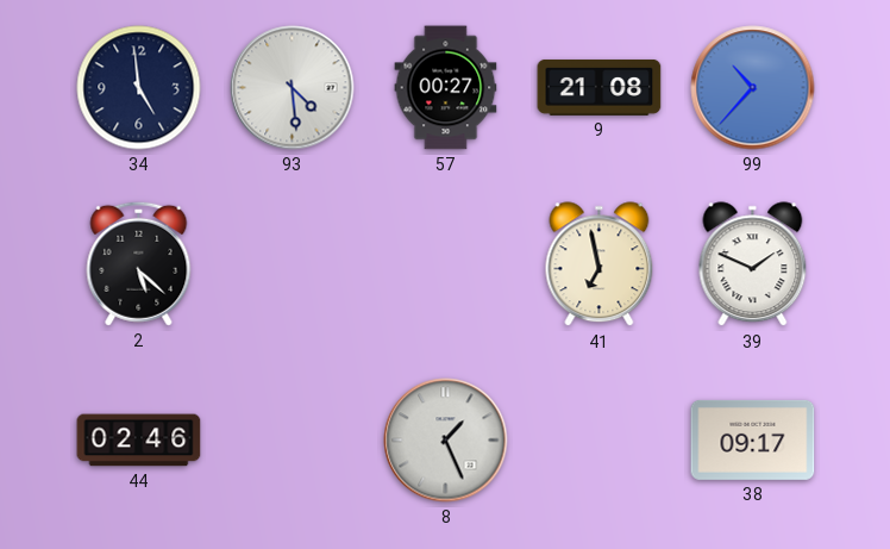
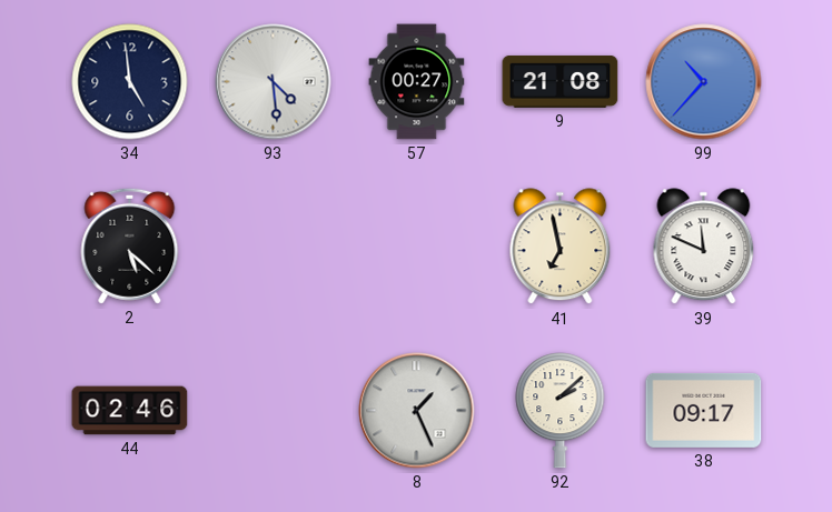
39: 1:49 -> 11:49
92: none -> 2:08
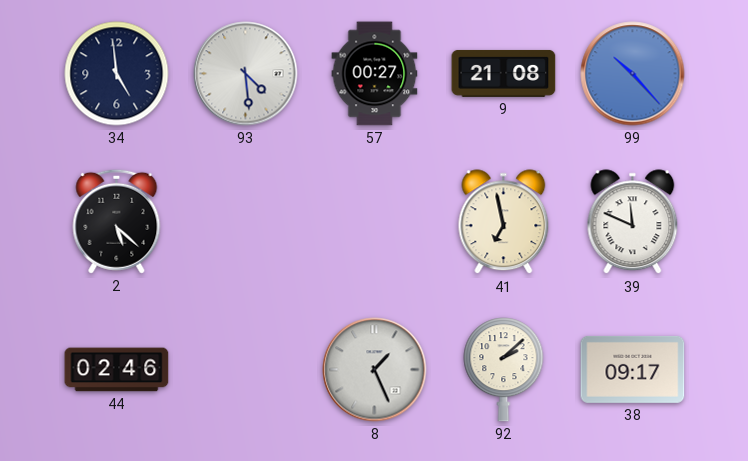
99: 10:37 -> 10:23
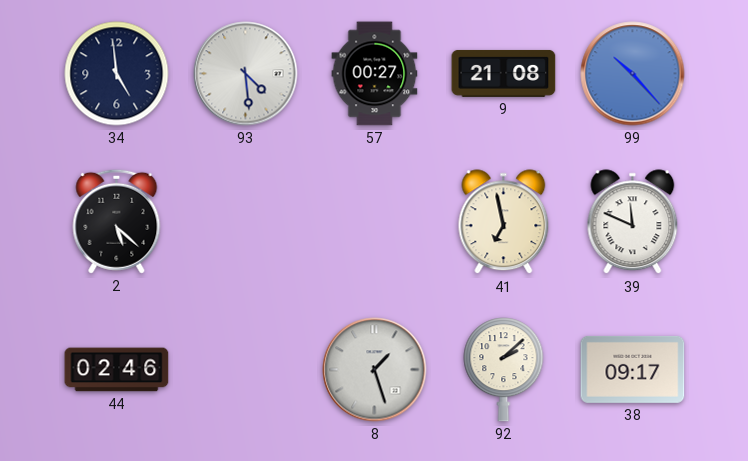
8: 1:26 -> 1:27
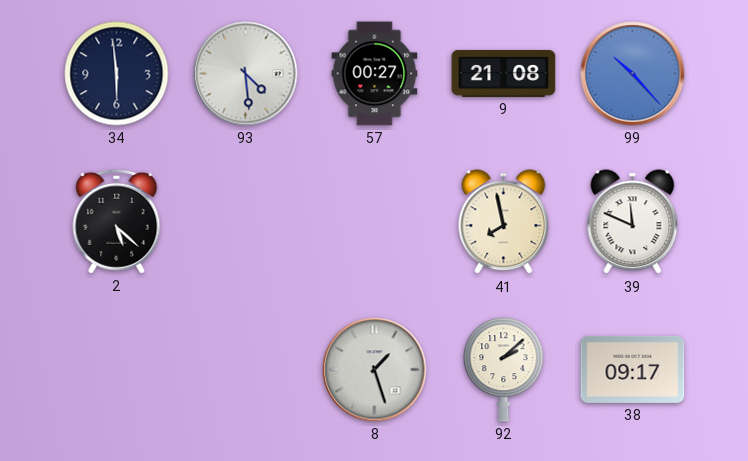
34: 4:59 -> 5:59
41: 6:58 -> 7:58
44: 02:46 -> none
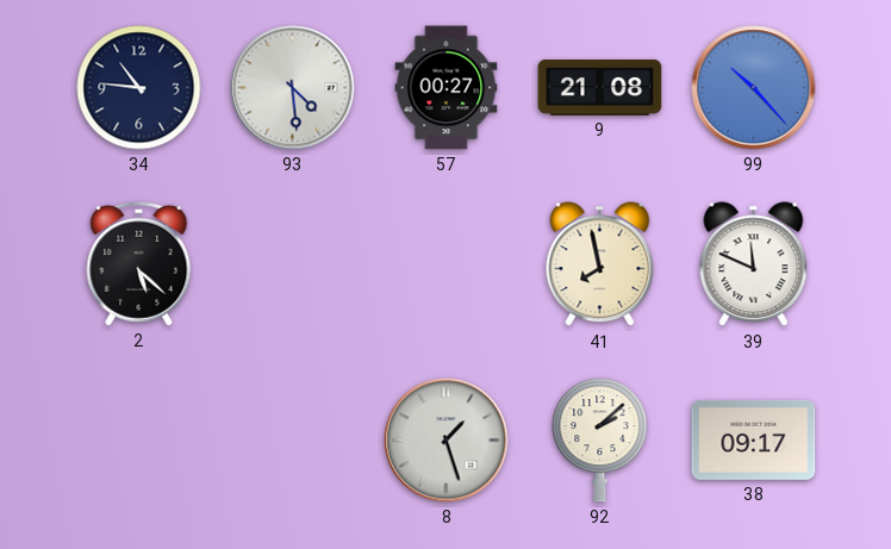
34: 5:59 -> 10:46
